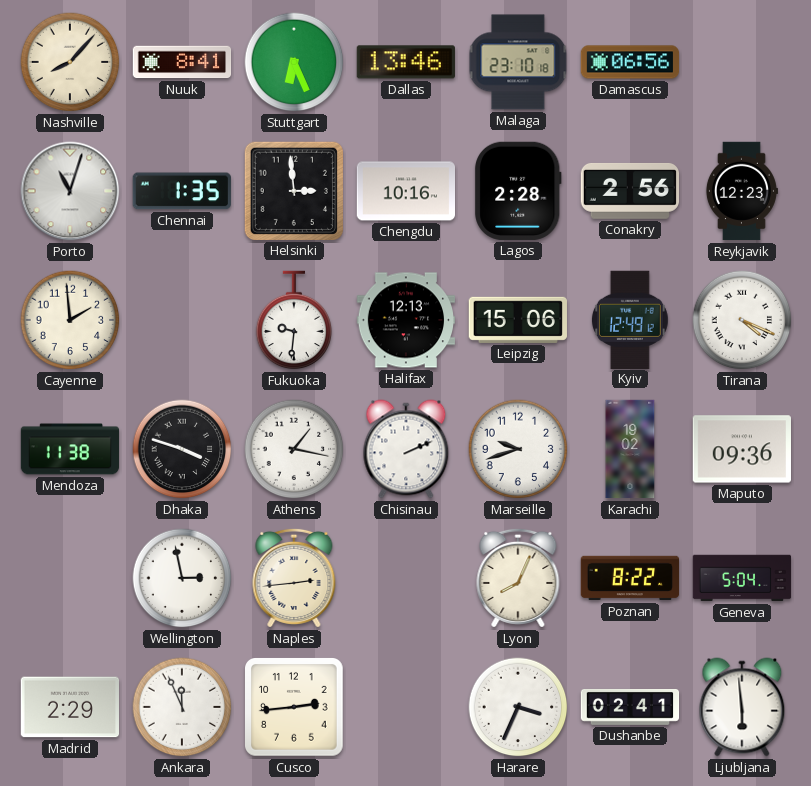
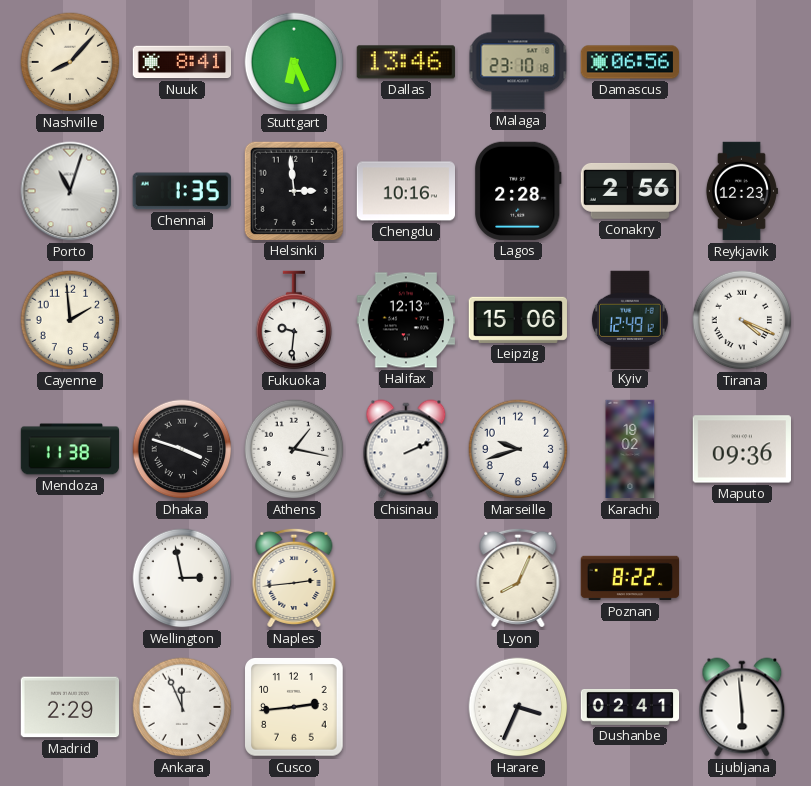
Geneva: 5:04 -> none
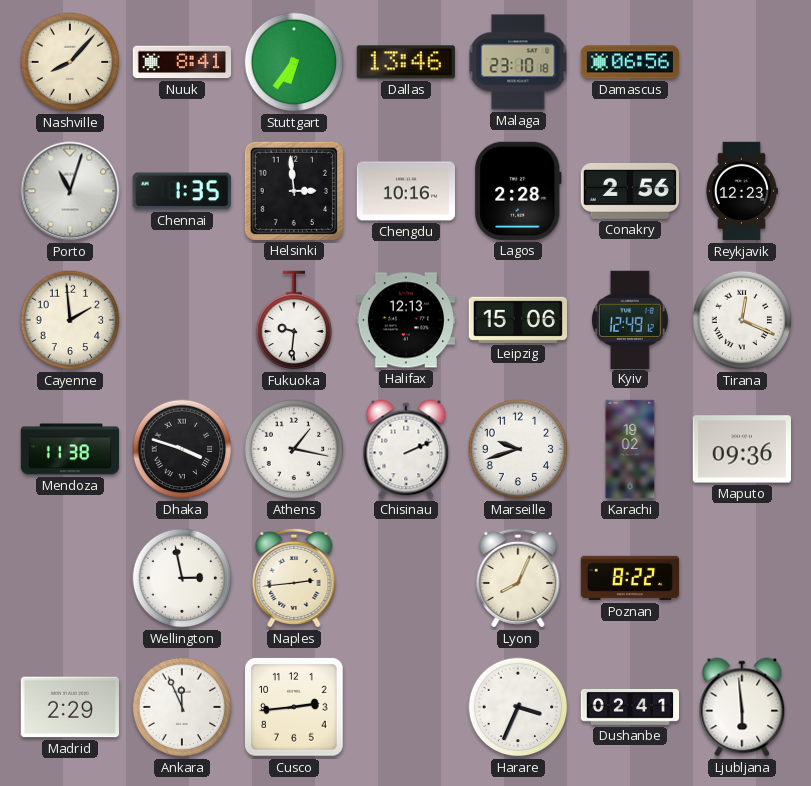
Stuttgart: 6:26 -> 6:36
Tirana: 4:19 -> 12:19
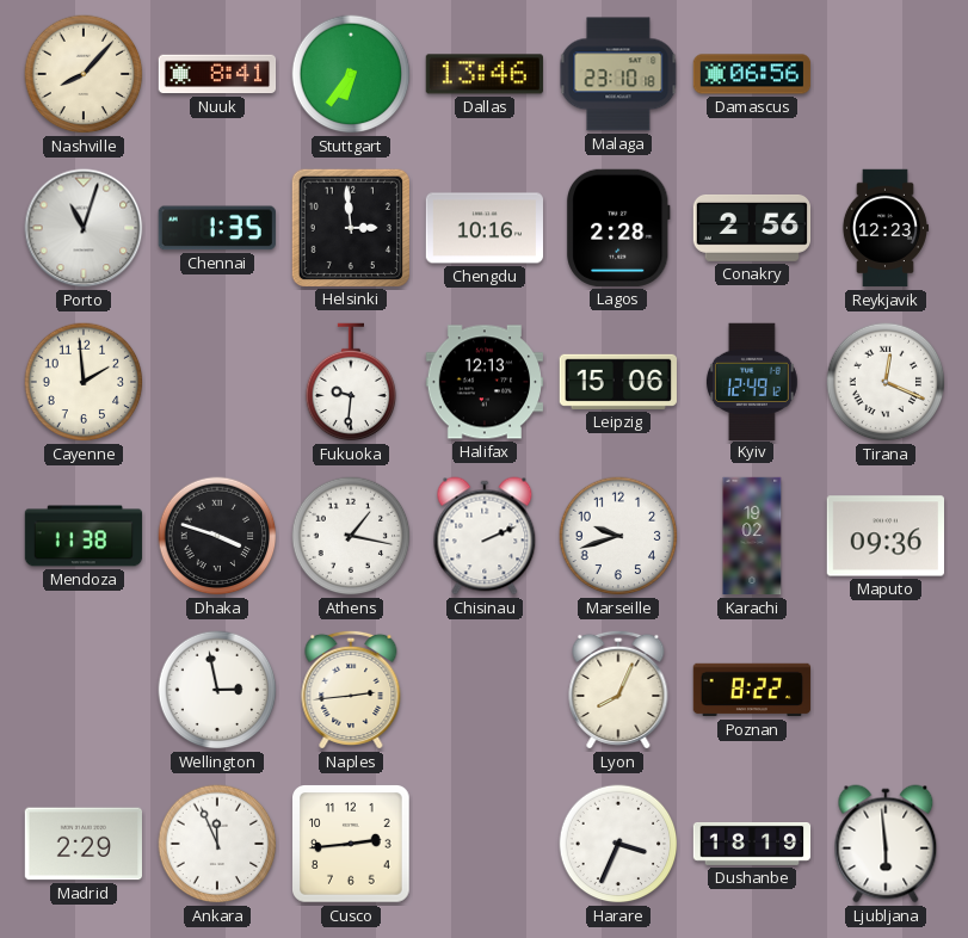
Dushanbe: 02:41 -> 18:19
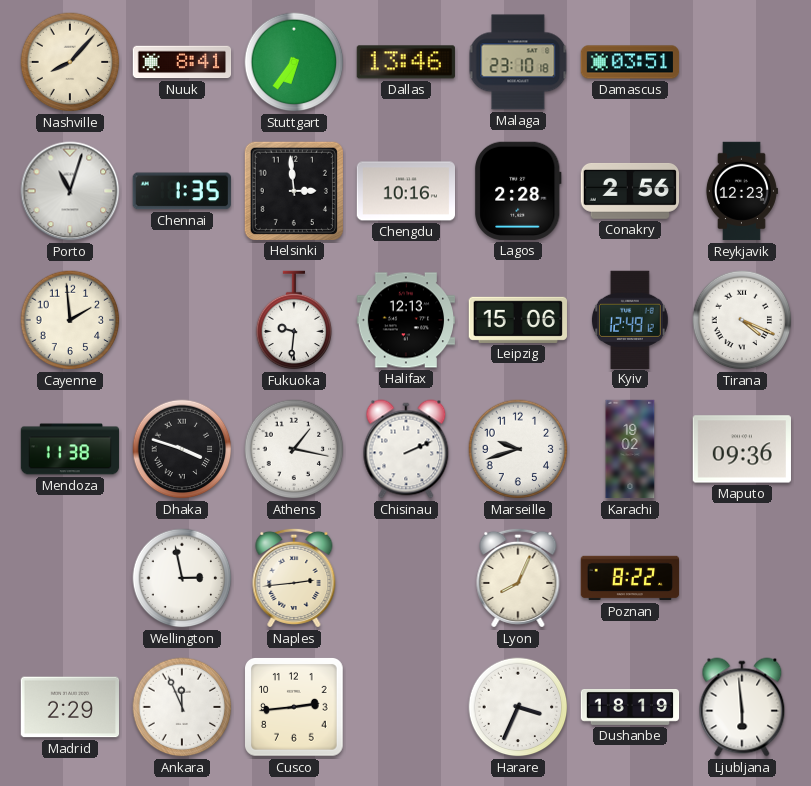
Damascus: 06:56 -> 03:51
Tirana: 12:19 -> 4:19
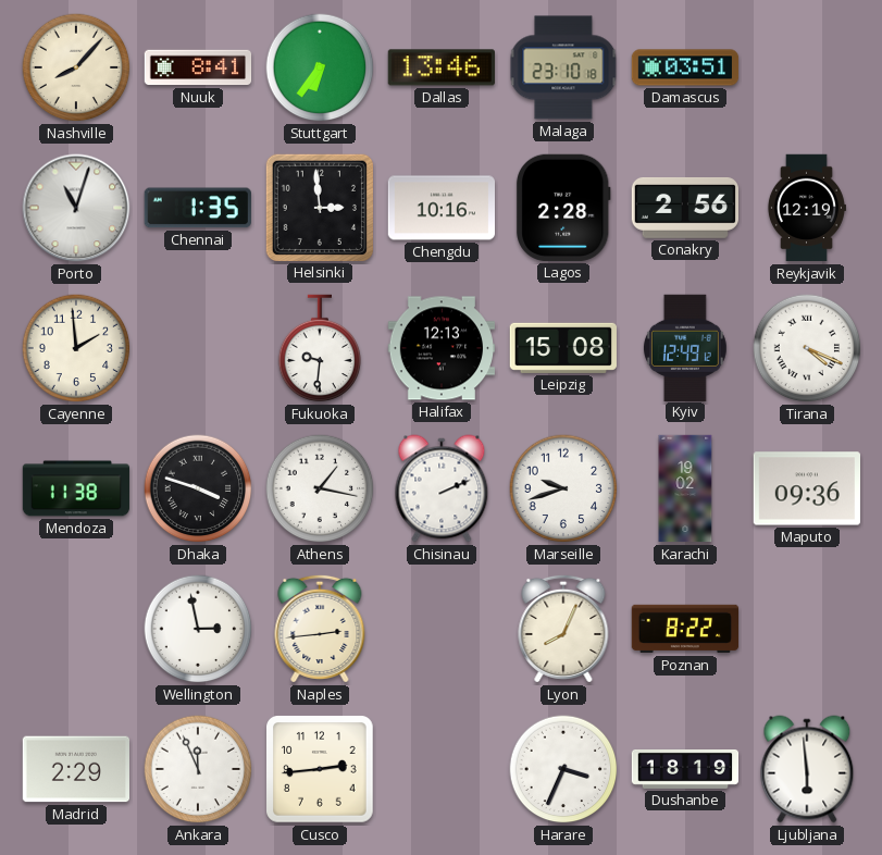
Reykjavik: 12:23 -> 12:19
Leipzig: 15:06 -> 15:08
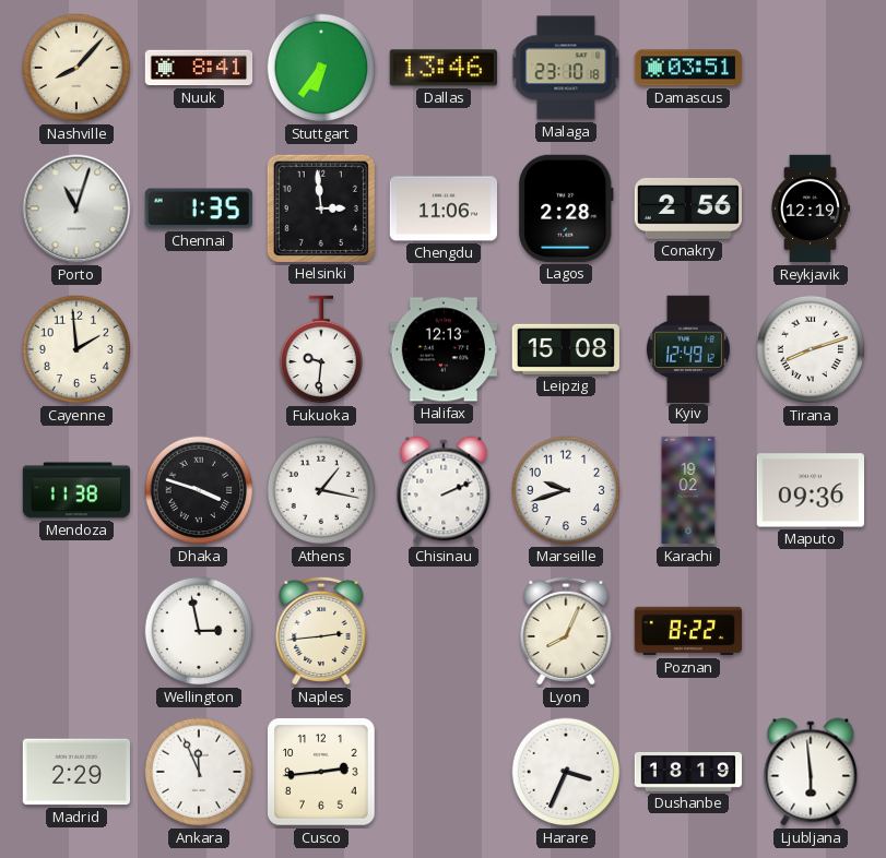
Chengdu: 10:16 -> 11:06
Tirana: 4:19 -> 8:12
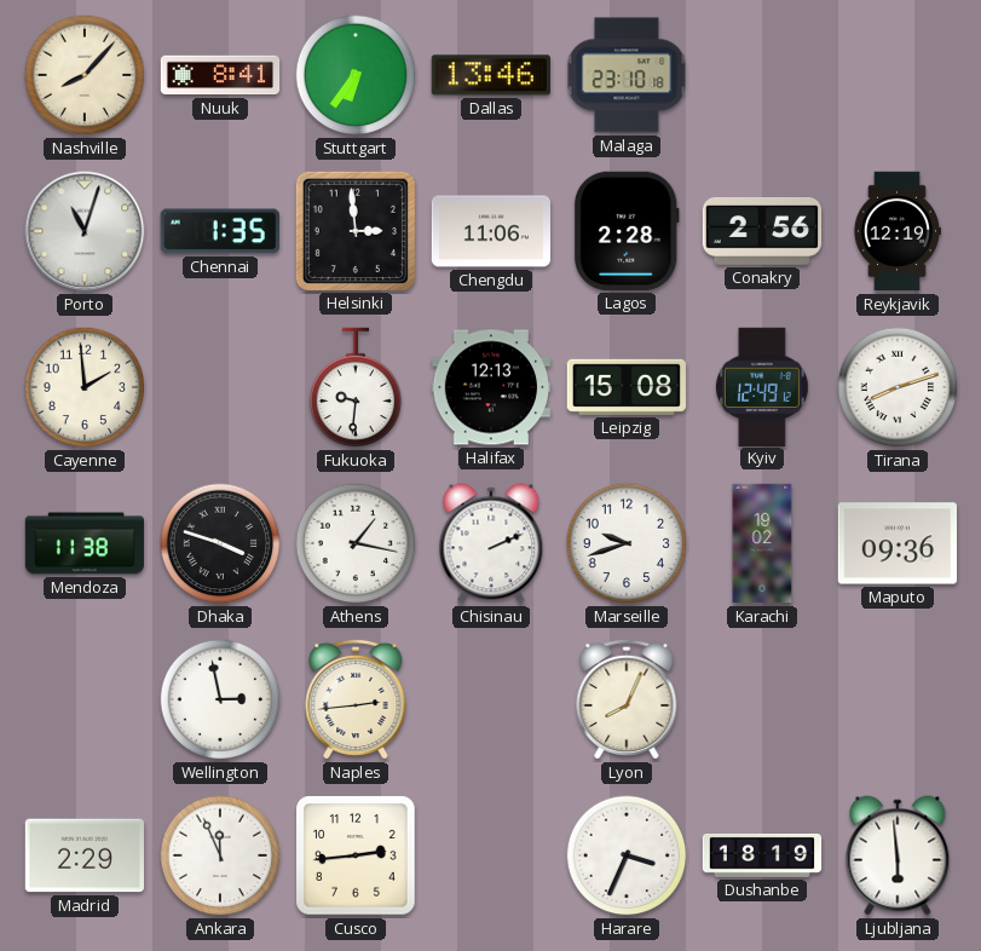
Damascus: 03:51 -> none
Poznan: 8:22 -> none
